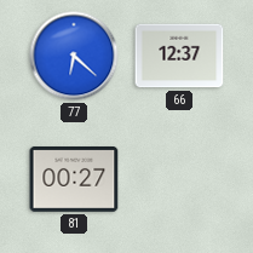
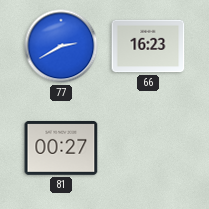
77: 6:22 -> 2:40
66: 12:37 -> 16:23
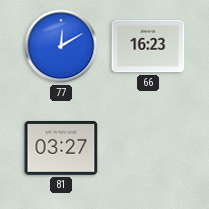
77: 2:40 -> 12:10
81: 00:27 -> 03:27
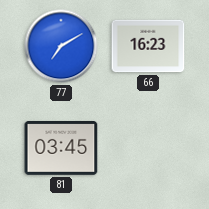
77: 12:10 -> 7:10
81: 03:27 -> 03:45
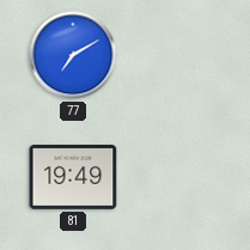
66: 16:23 -> none
81: 03:45 -> 19:49
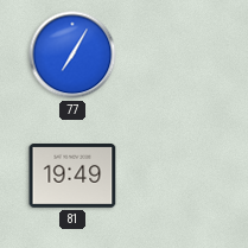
77: 7:10 -> 7:05
